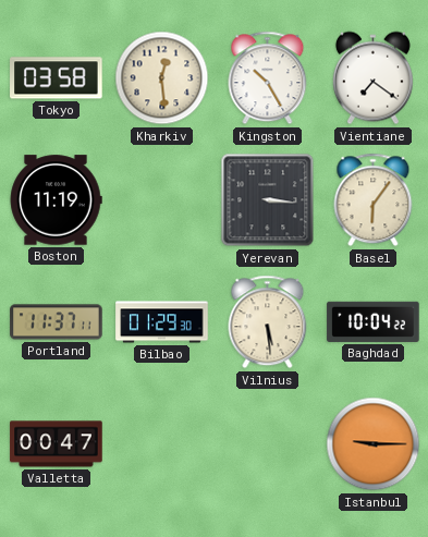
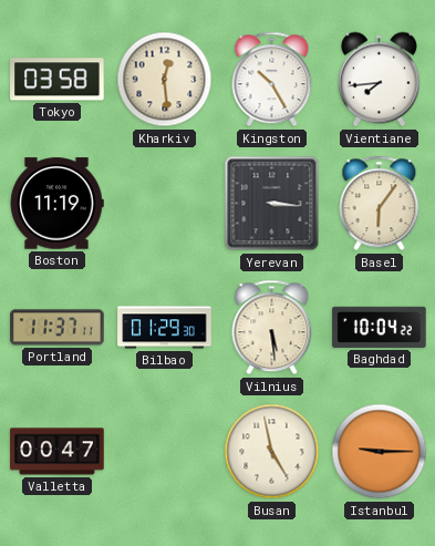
Vientiane: 7:21 -> 7:44
Busan: none -> 4:58
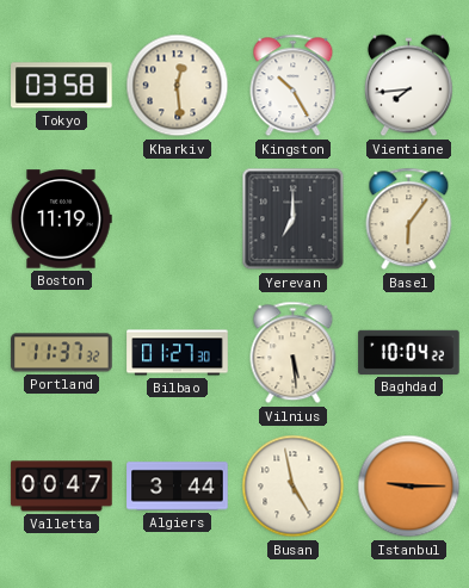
Yerevan: 3:16 -> 7:00
Portland: 11:37:11 -> 11:37:32
Bilbao: 01:29 -> 01:27
Algiers: none -> 3:44
